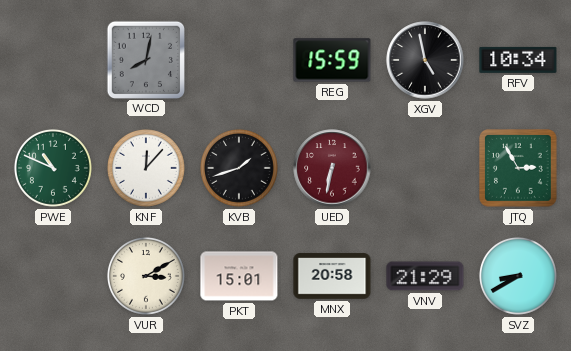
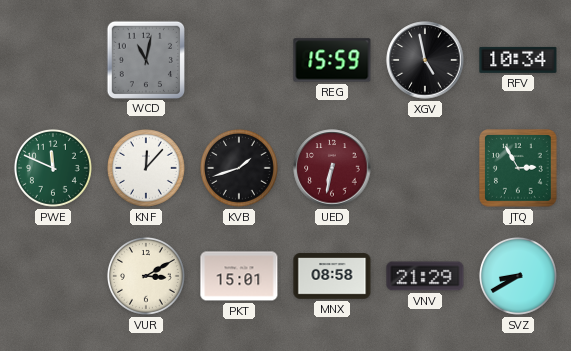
WCD: 8:02 -> 11:02
PWE: 10:49 -> 11:49
MNX: 20:58 -> 08:58
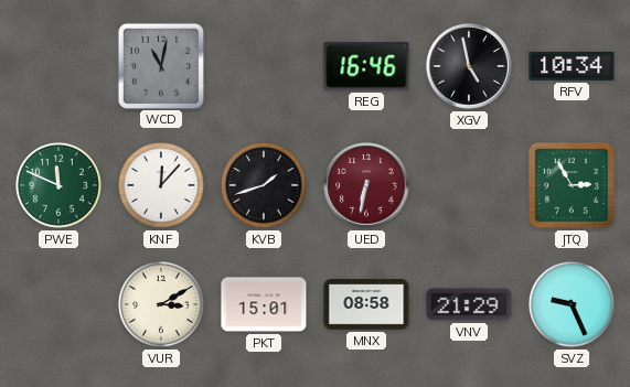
REG: 15:59 -> 16:46
SVZ: 8:40 -> 9:26
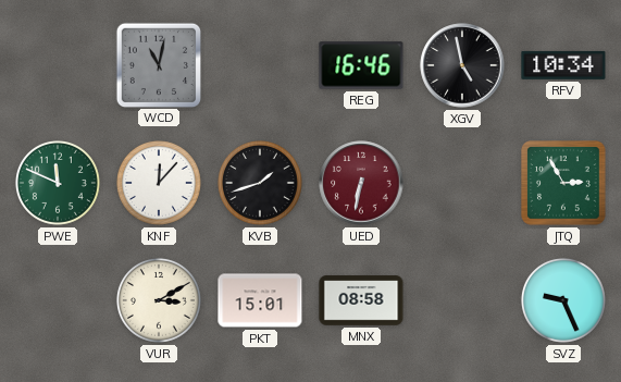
VNV: 21:29 -> none
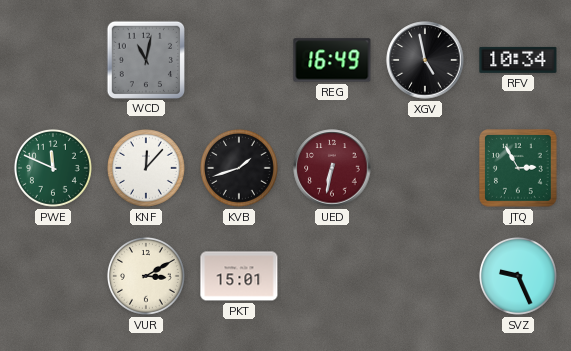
REG: 16:46 -> 16:49
MNX: 08:58 -> none
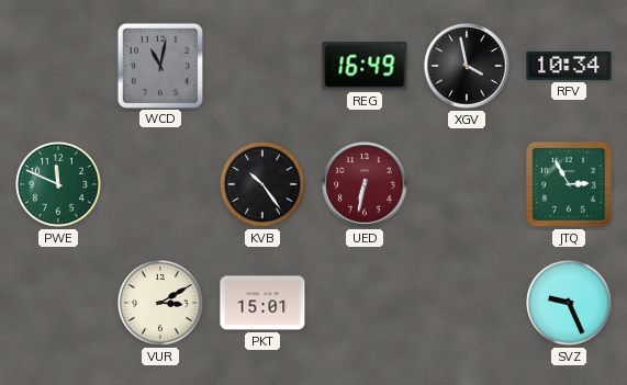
XGV: 4:58 -> 3:58
KNF: 12:07 -> none
KVB: 1:42 -> 10:24
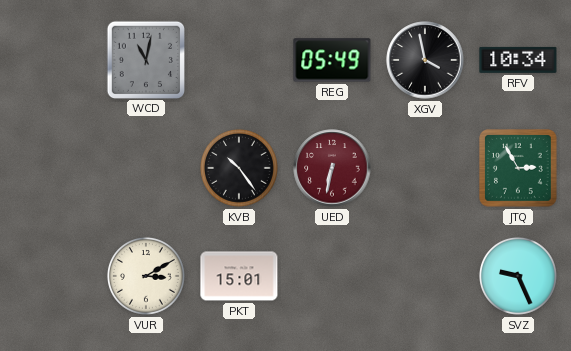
REG: 16:49 -> 05:49
PWE: 11:49 -> none
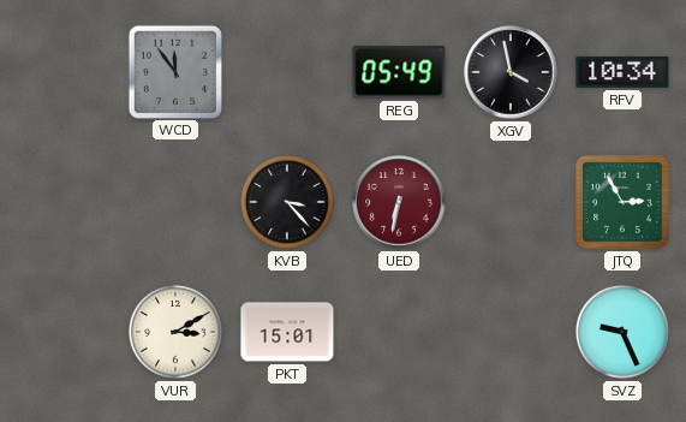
WCD: 11:02 -> 11:54
KVB: 10:24 -> 3:23
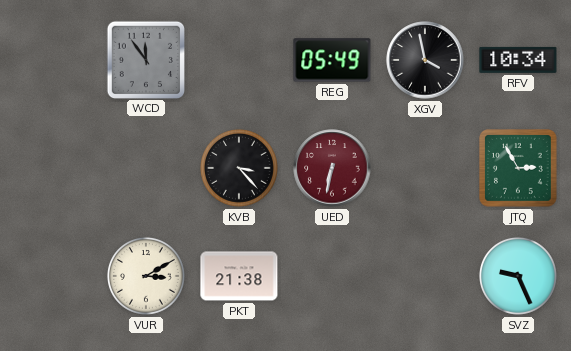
PKT: 15:01 -> 21:38
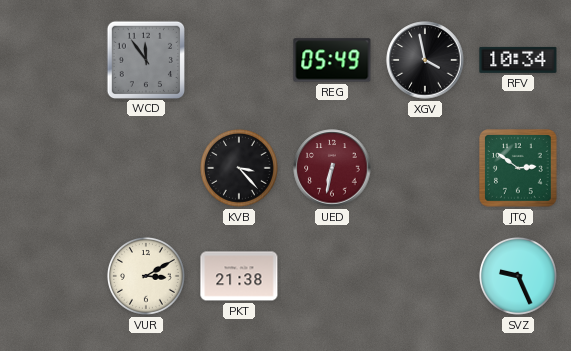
JTQ: 2:55 -> 2:51
